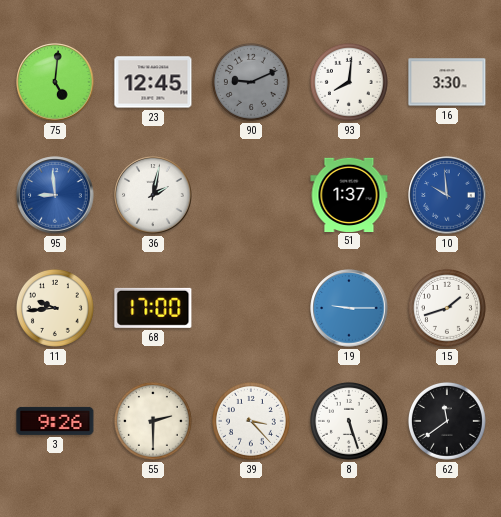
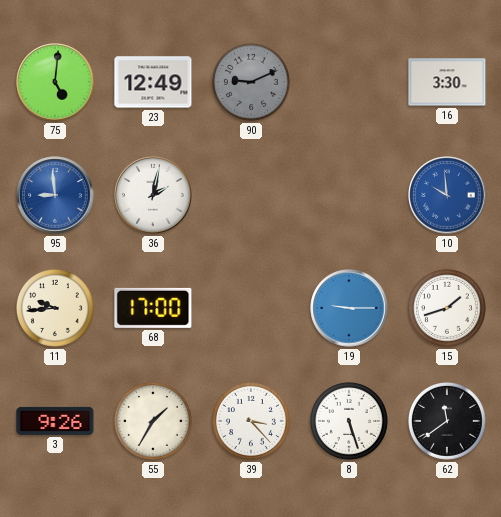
23: 12:45 -> 12:49
93: 8:01 -> none
51: 1:37 -> none
55: 2:30 -> 1:35
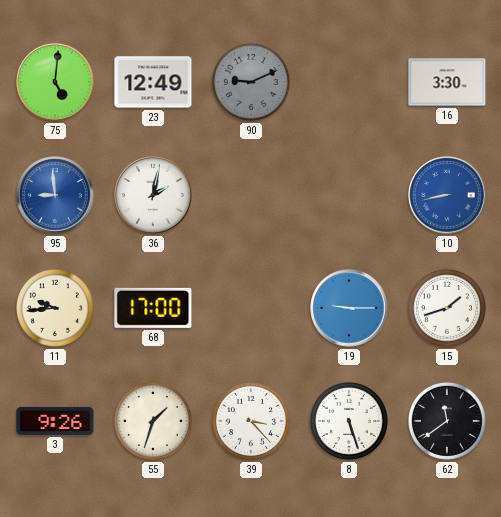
10: 9:59 -> 8:43
55: 1:35 -> 1:33
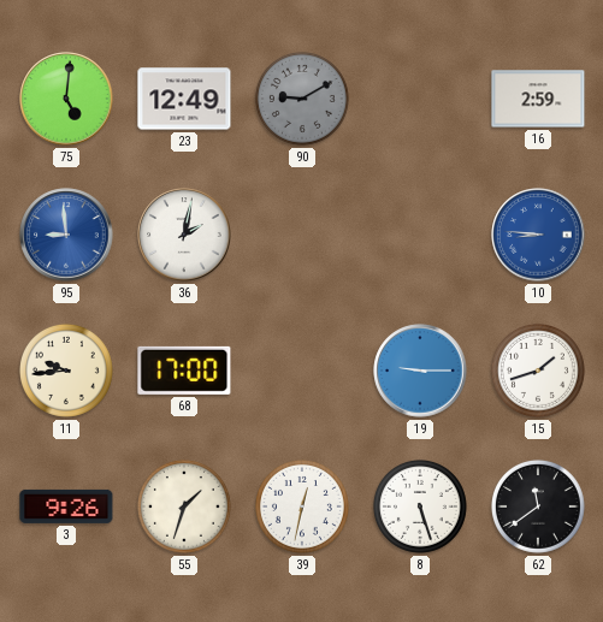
90: 9:11 -> 9:10
16: 3:30 -> 2:59
10: 8:43 -> 8:46
39: 3:23 -> 12:32
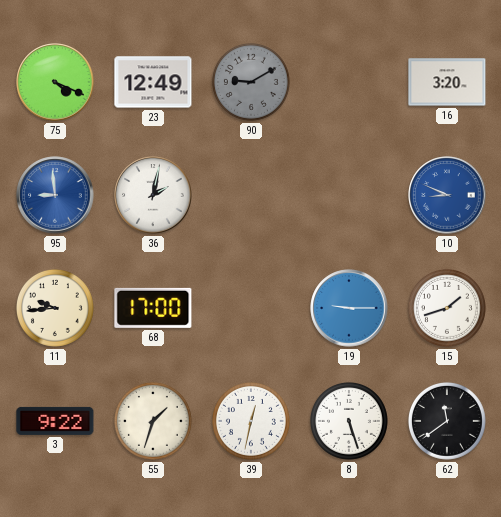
75: 5:01 -> 4:19
16: 2:59 -> 3:20
10: 8:46 -> 8:49
3: 9:26 -> 9:22
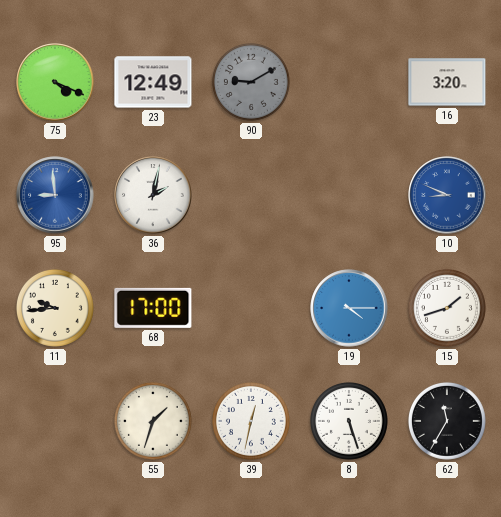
19: 9:15 -> 4:15
3: 9:22 -> none
62: 11:39 -> 11:35
